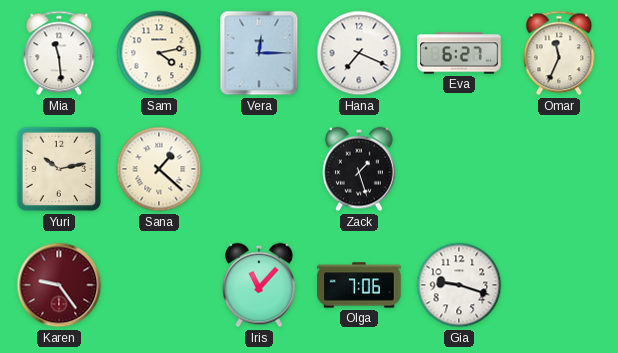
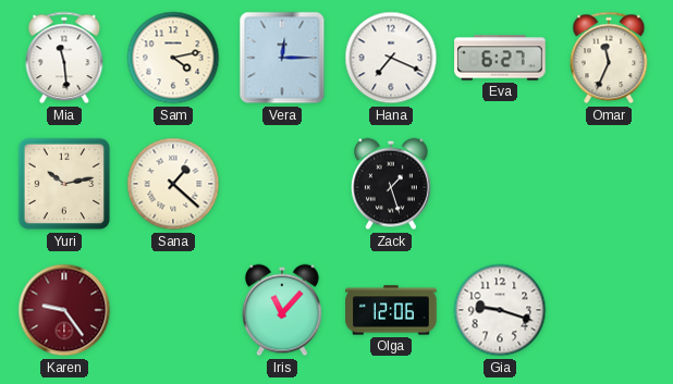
Olga: 7:06 -> 12:06
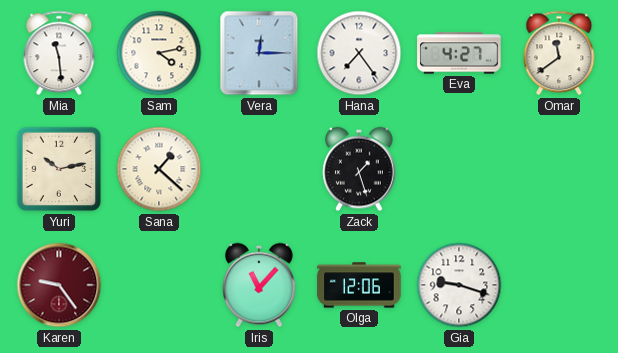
Hana: 7:19 -> 7:24
Eva: 6:27 -> 4:27
Omar: 11:34 -> 11:39
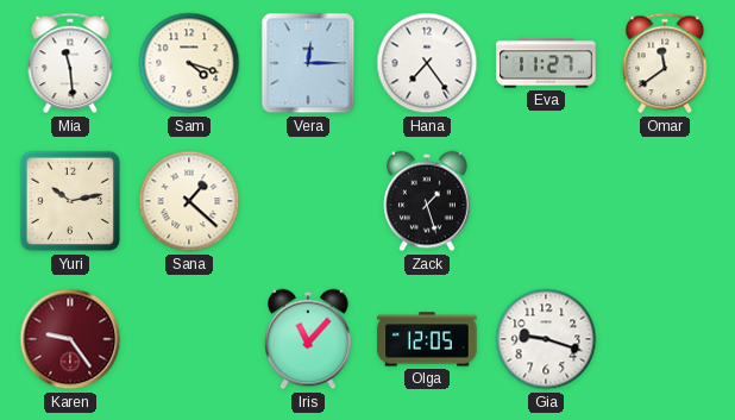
Sam: 4:13 -> 4:18
Eva: 4:27 -> 11:27
Olga: 12:06 -> 12:05
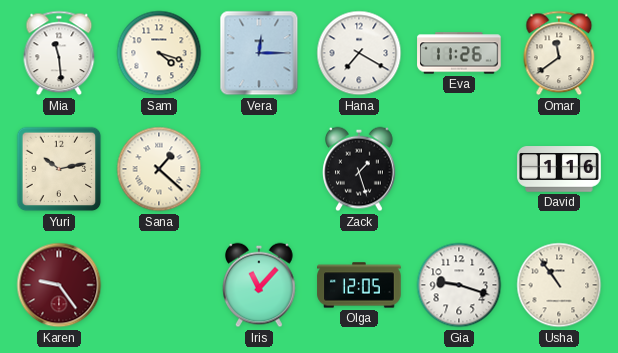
Hana: 7:24 -> 7:20
Eva: 11:27 -> 11:26
David: none -> 1:16
Usha: none -> 10:54
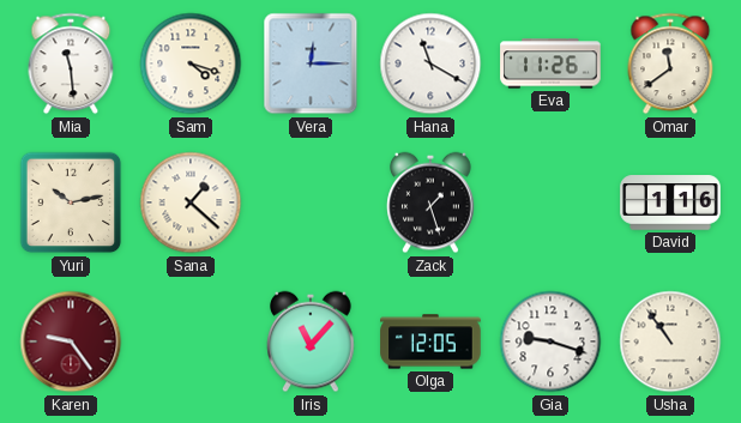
Hana: 7:20 -> 11:20
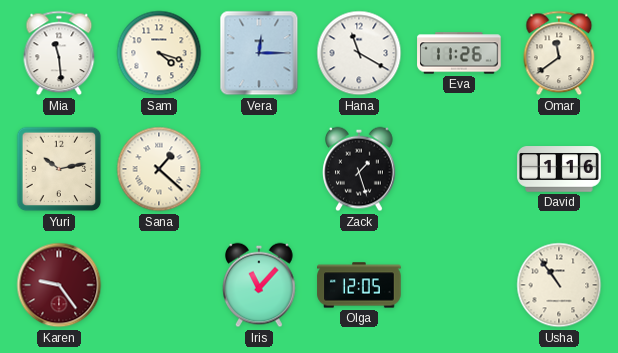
Gia: 9:18 -> none
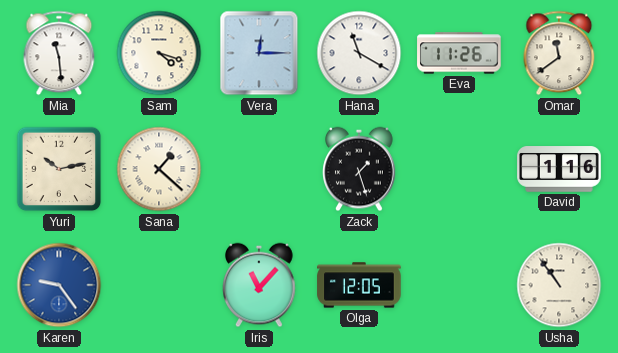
Karen dial: burgundy -> blue
